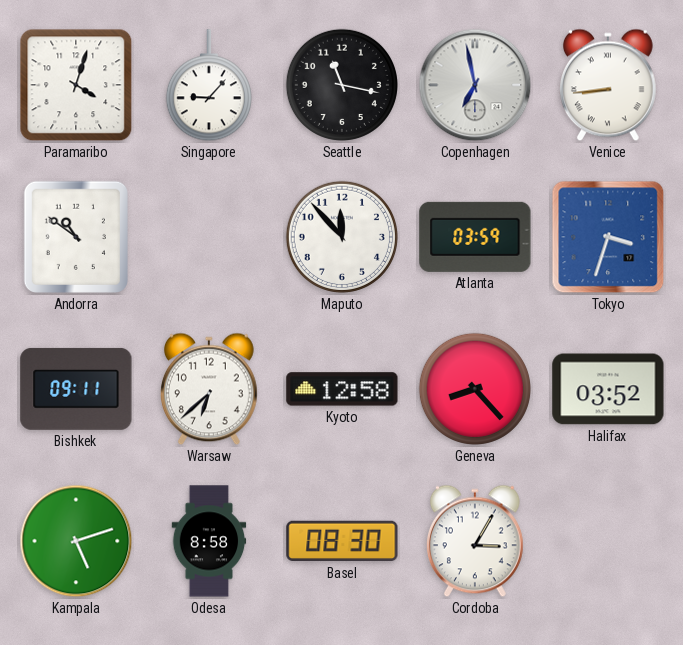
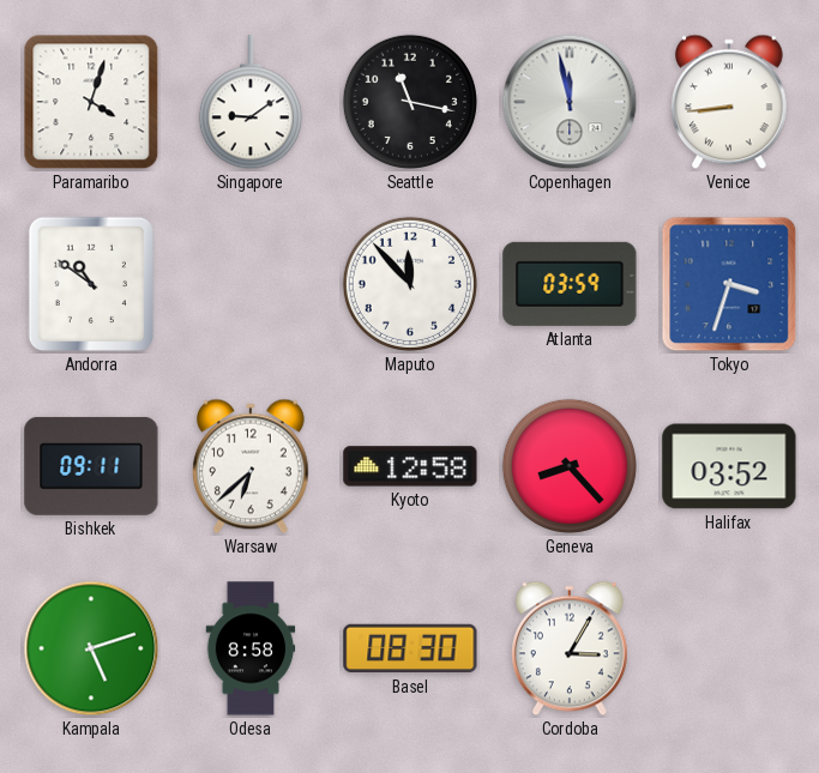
Singapore: 9:07 -> 9:09
Copenhagen: 6:58 -> 11:58
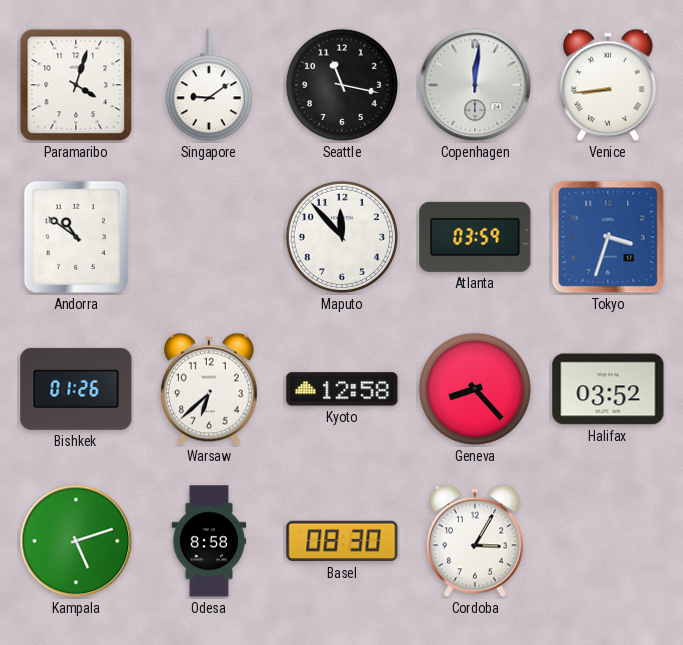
Copenhagen: 11:58 -> 12:01
Bishkek: 09:11 -> 01:26
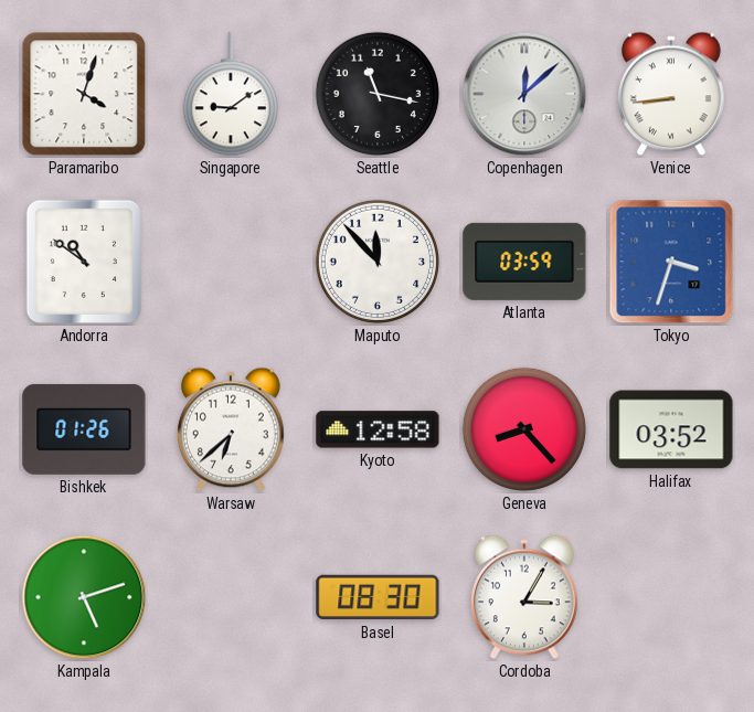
Copenhagen: 12:01 -> 12:08
Odesa: 8:58 -> none
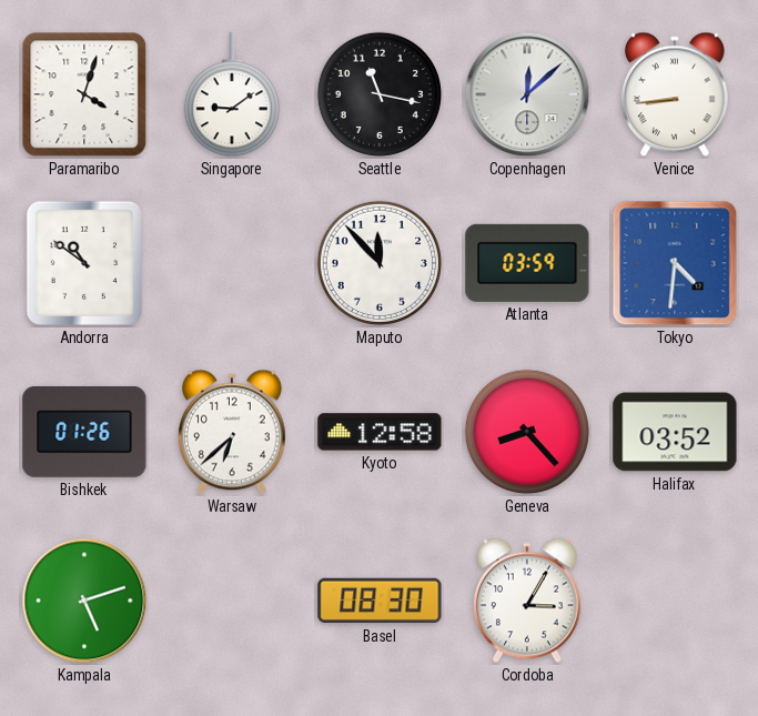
Tokyo: 3:33 -> 4:31
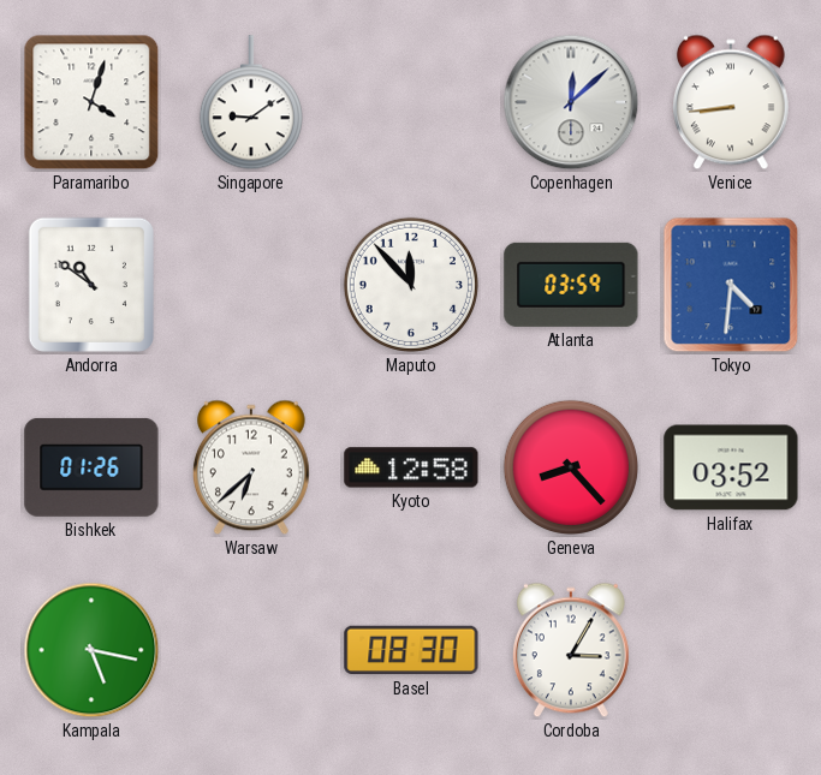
Seattle: 11:17 -> none
Kampala: 5:12 -> 5:17
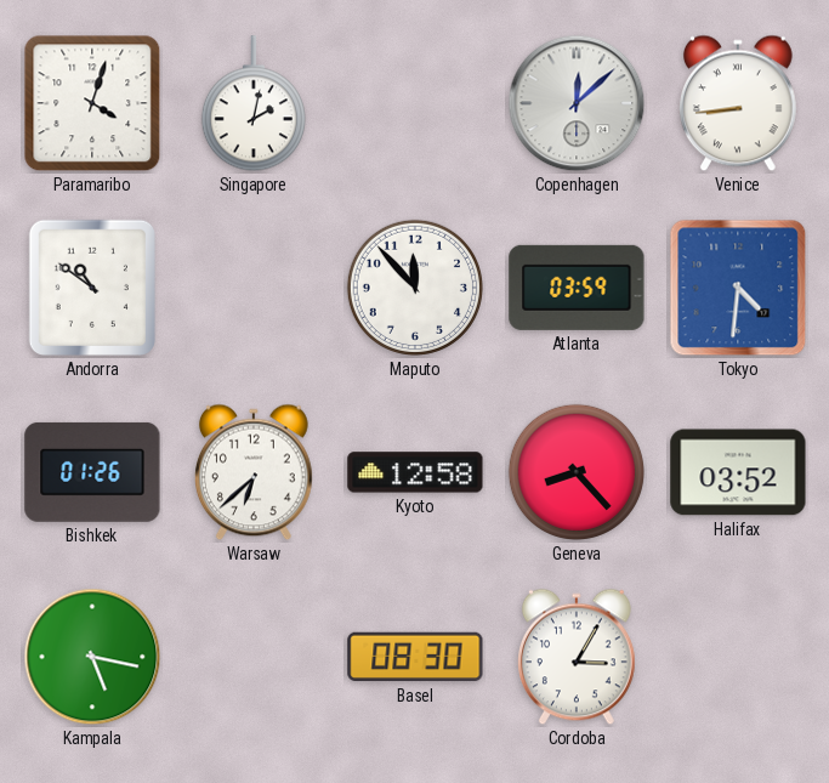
Singapore: 9:09 -> 2:02
